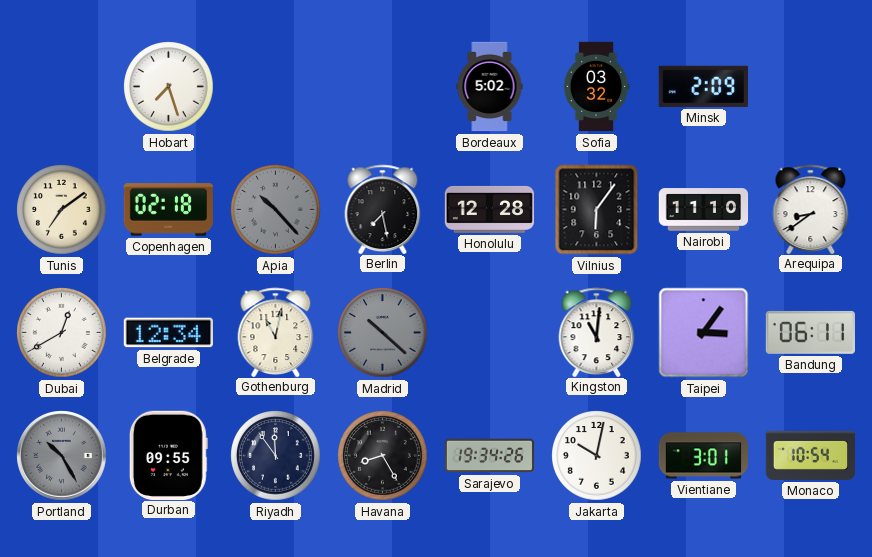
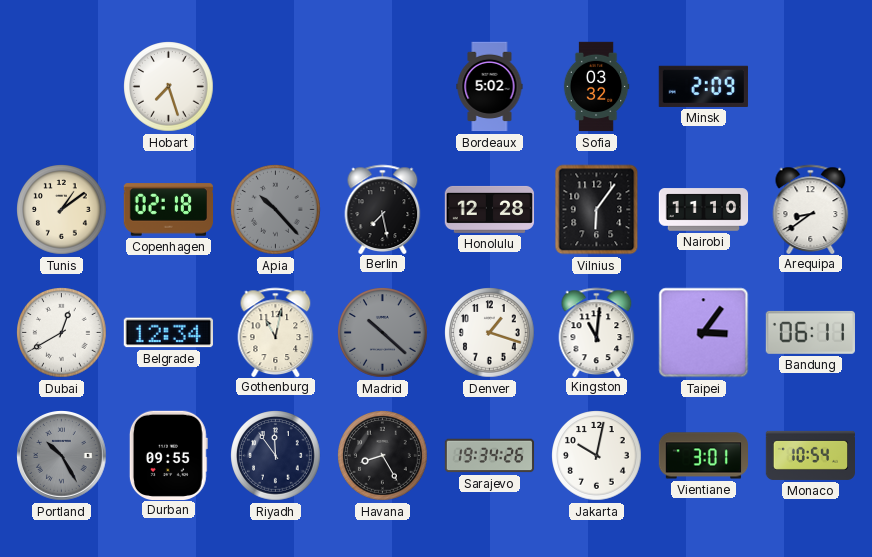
Tunis: 7:09 -> 1:09
Denver: none -> 1:18
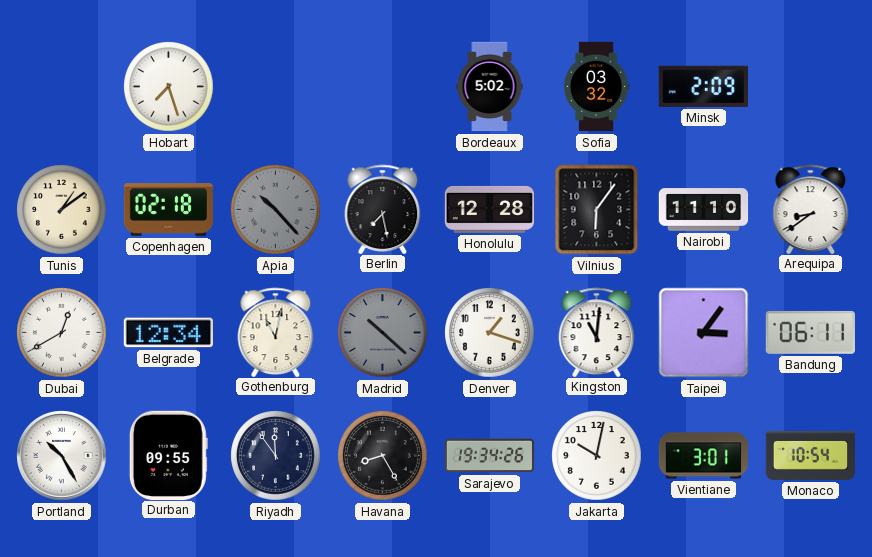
Portland dial: grey -> white
